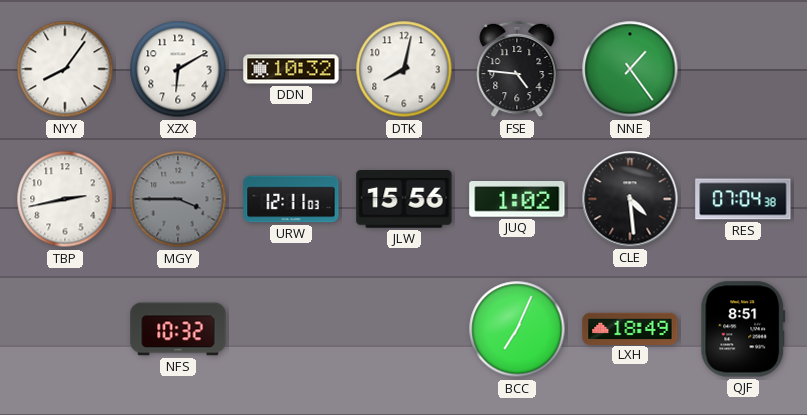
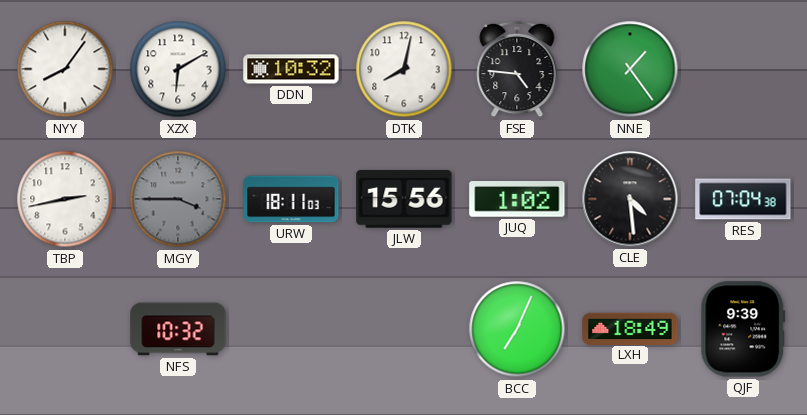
URW: 12:11 -> 18:11
QJF: 8:51 -> 9:39
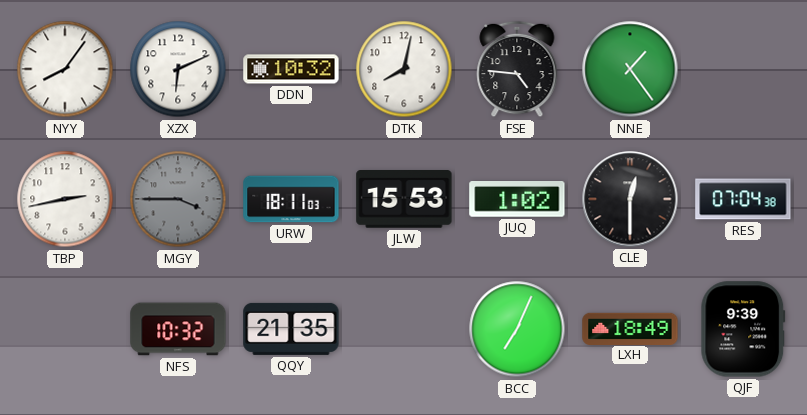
XZX: 6:10 -> 6:11
JLW: 15:56 -> 15:53
CLE: 4:29 -> 12:30
QQY: none -> 21:35
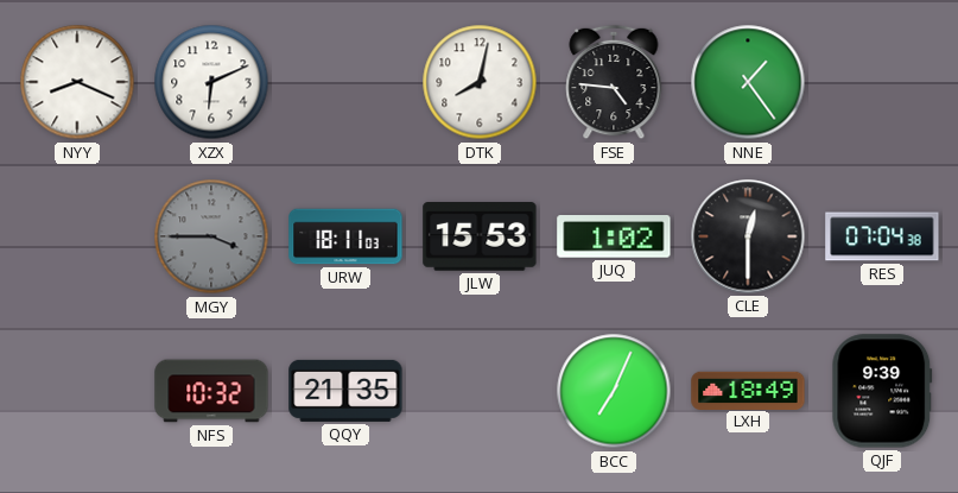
NYY: 8:06 -> 8:19
DDN: 10:32 -> none
TBP: 2:43 -> none
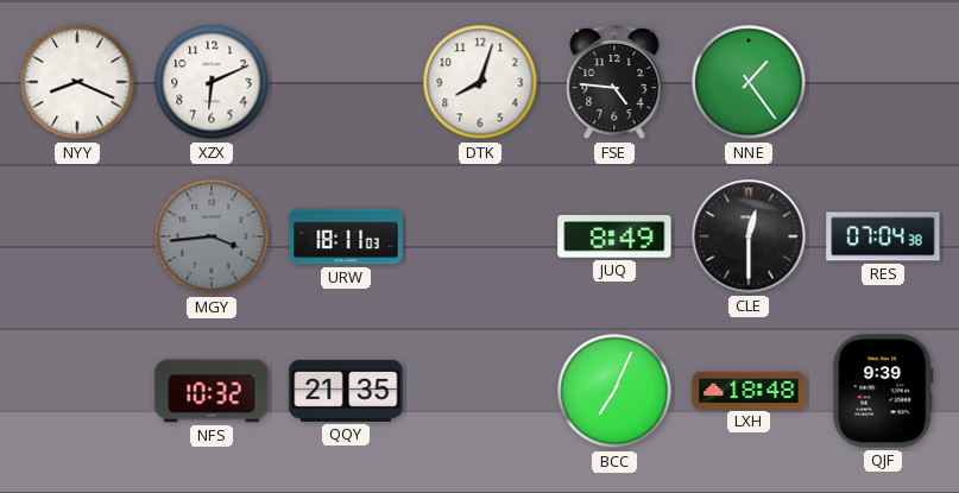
DTK: 8:02 -> 8:03
MGY: 3:45 -> 3:44
JLW: 15:53 -> none
JUQ: 1:02 -> 8:49
LXH: 18:49 -> 18:48
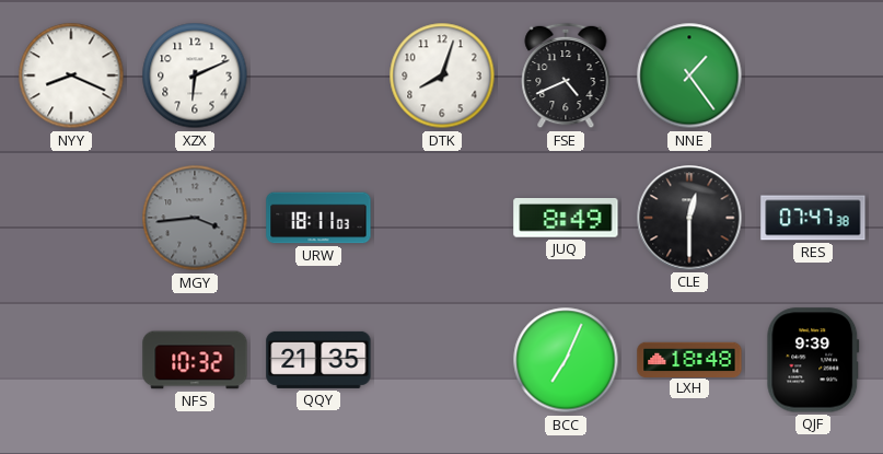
FSE: 4:46 -> 4:41
RES: 07:04 -> 07:47
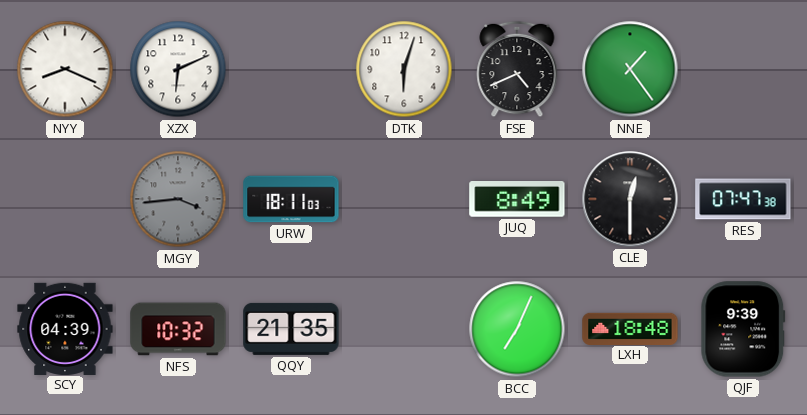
DTK: 8:03 -> 6:03
SCY: none -> 04:39
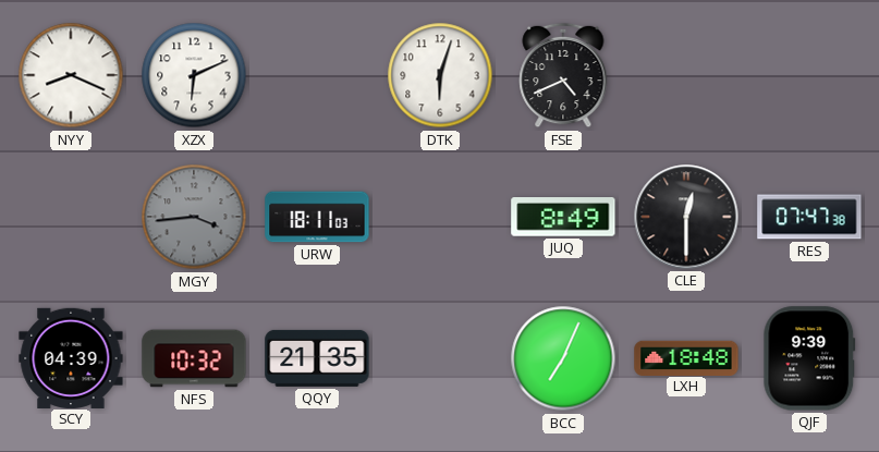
NNE: 1:24 -> none
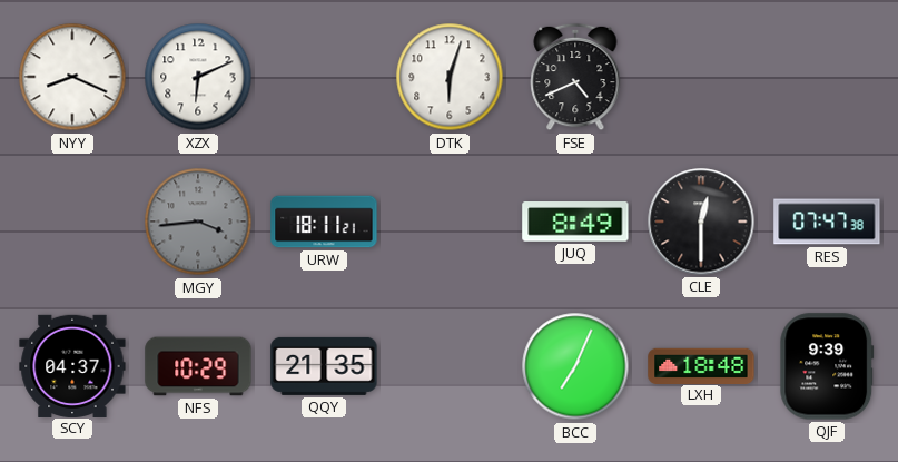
URW: 18:11:03 -> 18:11:21
SCY: 04:39 -> 04:37
NFS: 10:32 -> 10:29
